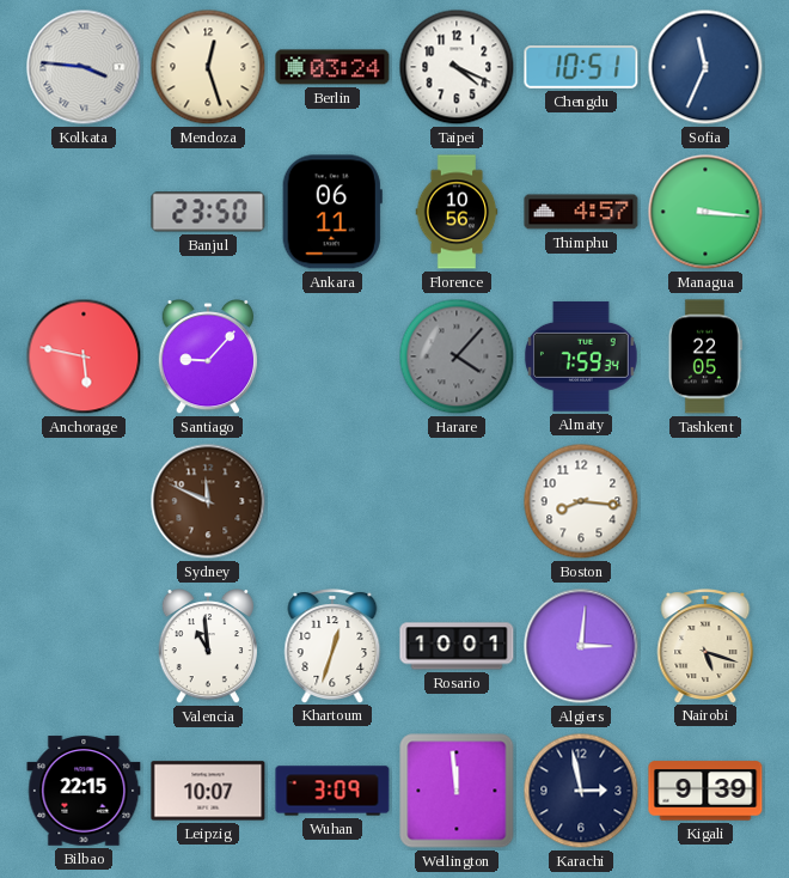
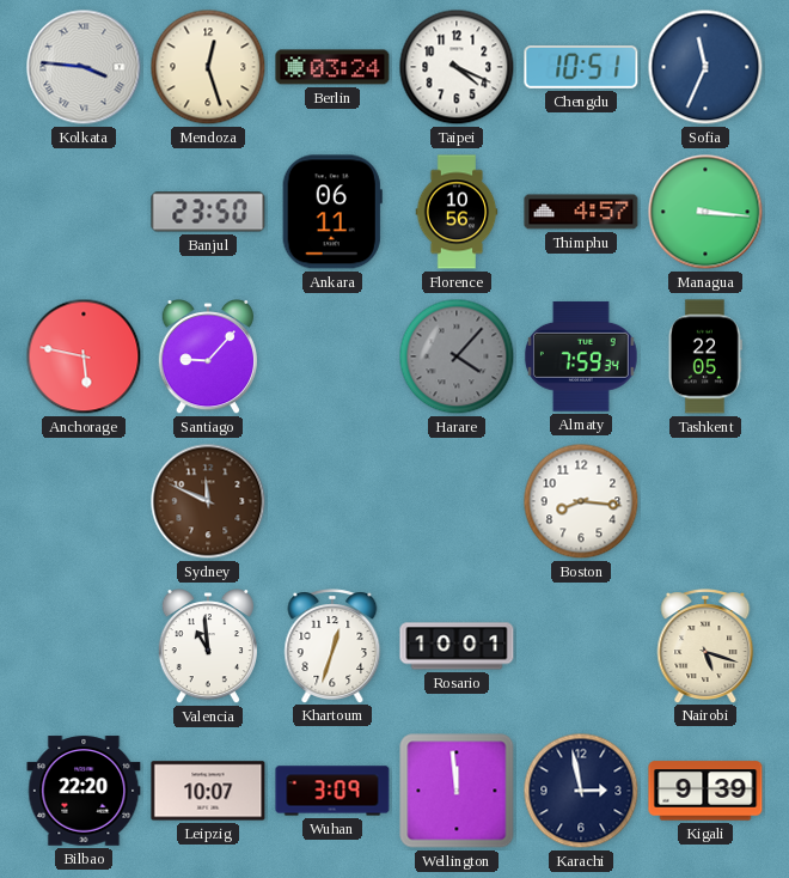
Algiers: 3:01 -> none
Bilbao: 22:15 -> 22:20
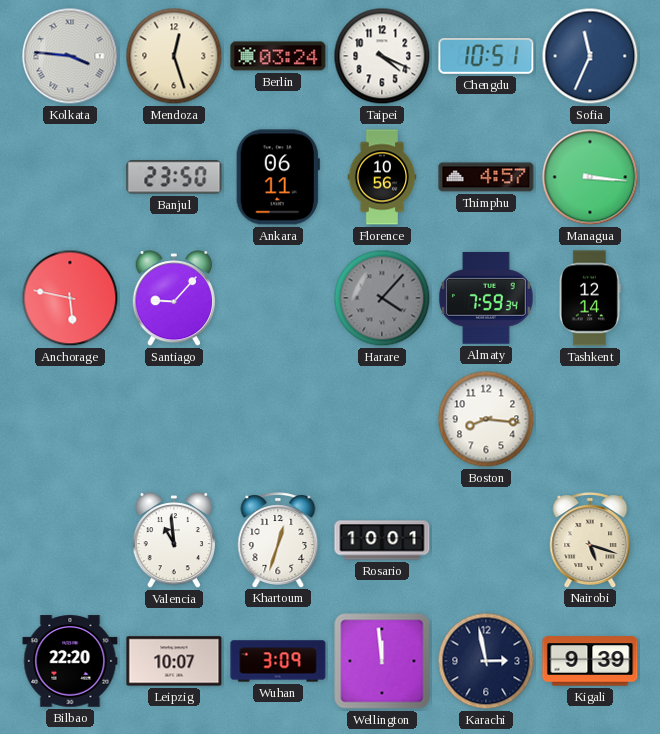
Tashkent: 22:05 -> 12:14
Sydney: 11:49 -> none
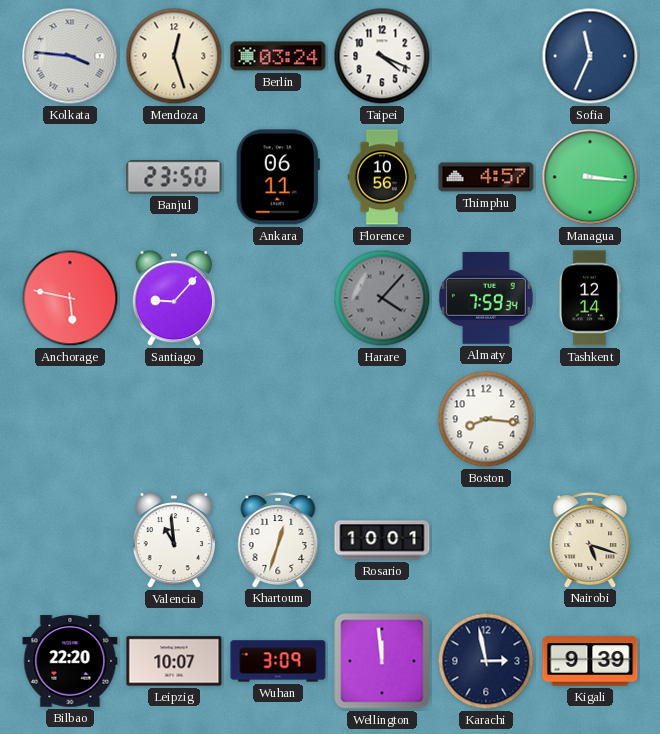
Chengdu: 10:51 -> none
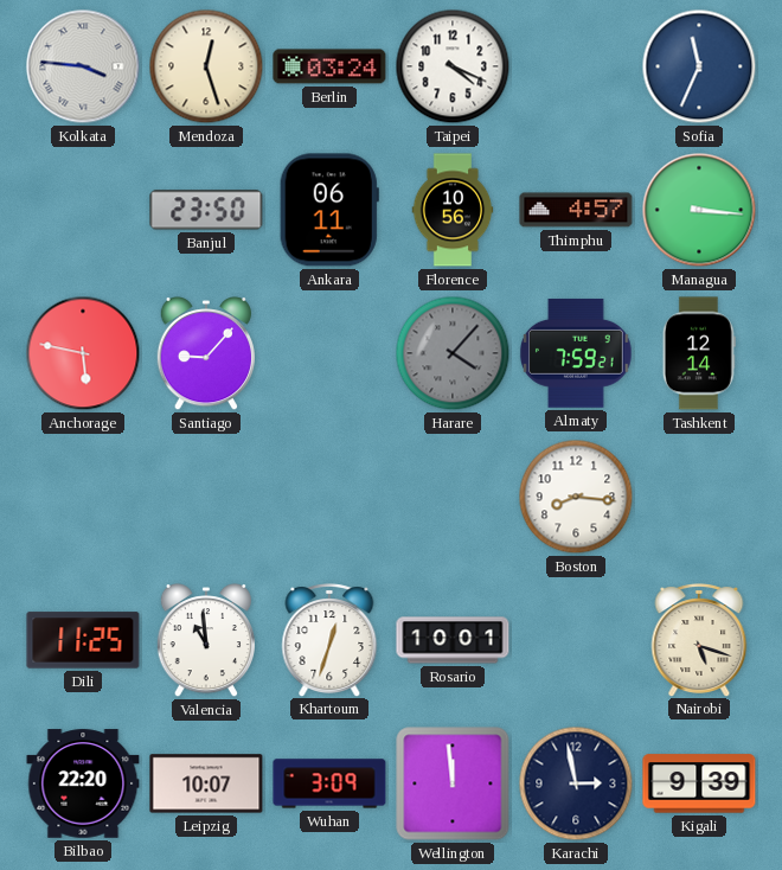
Almaty: 7:59:34 -> 7:59:21
Dili: none -> 11:25
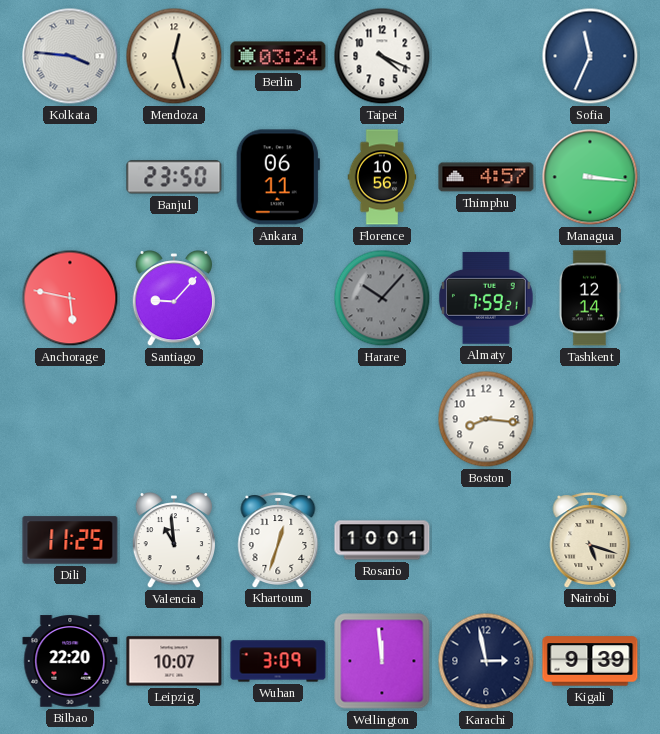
Harare: 4:07 -> 10:07
